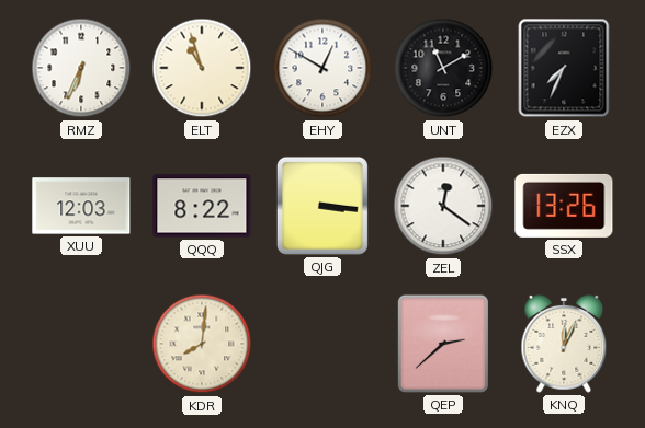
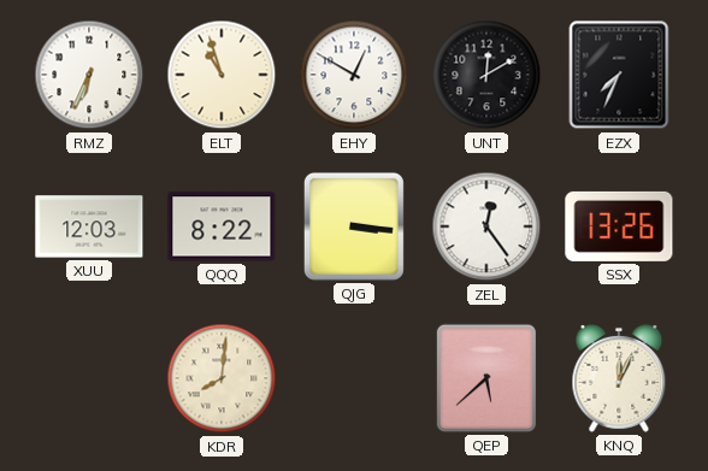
UNT: 11:10 -> 12:10
ZEL: 12:21 -> 12:24
QEP: 2:38 -> 5:38
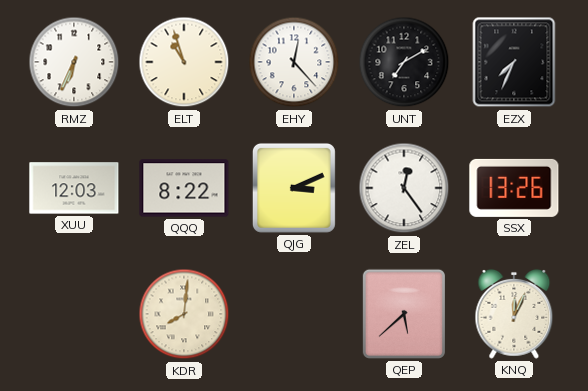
EHY: 12:50 -> 12:23
UNT: 12:10 -> 7:10
QJG: 3:16 -> 3:11
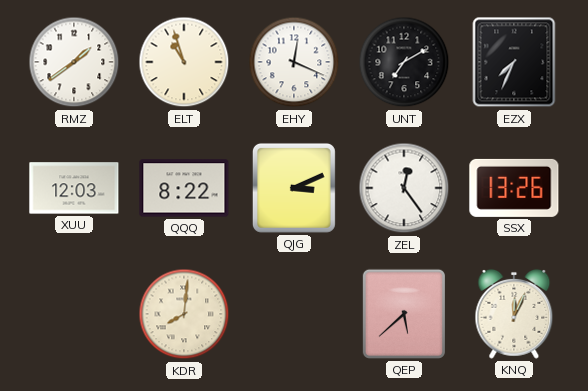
RMZ: 6:34 -> 1:39
EHY: 12:23 -> 12:19
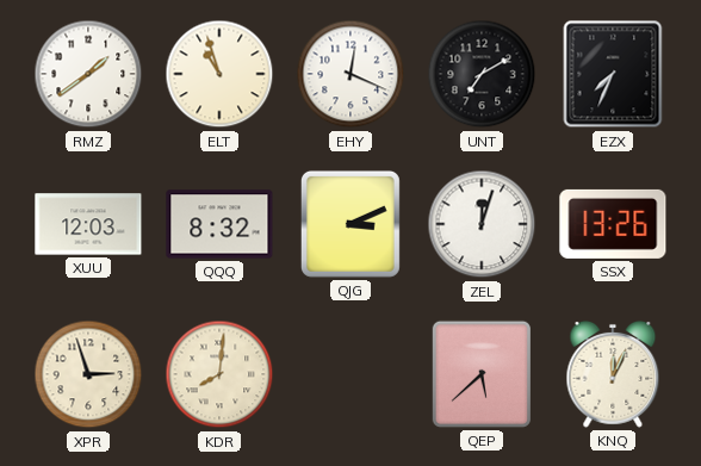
QQQ: 8:22 -> 8:32
ZEL: 12:24 -> 12:03
XPR: none -> 2:57
